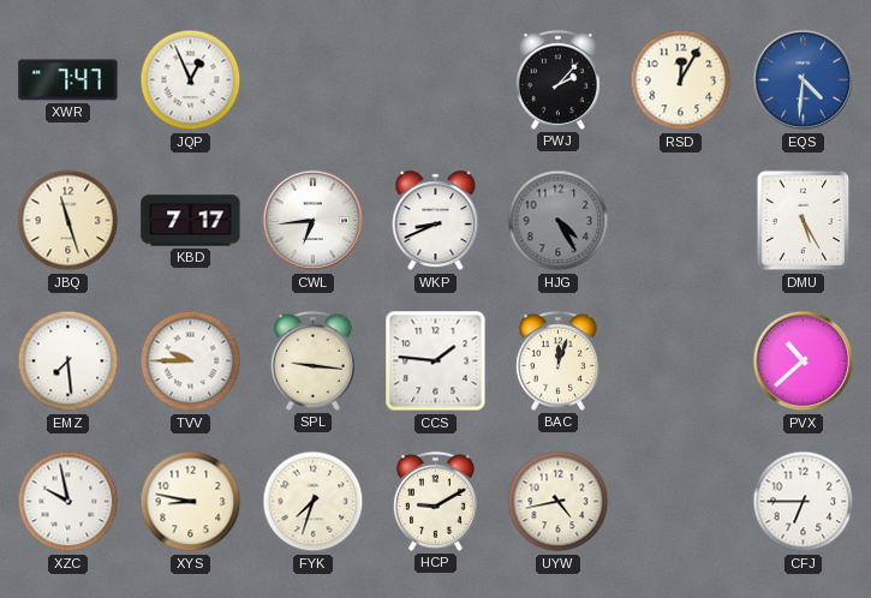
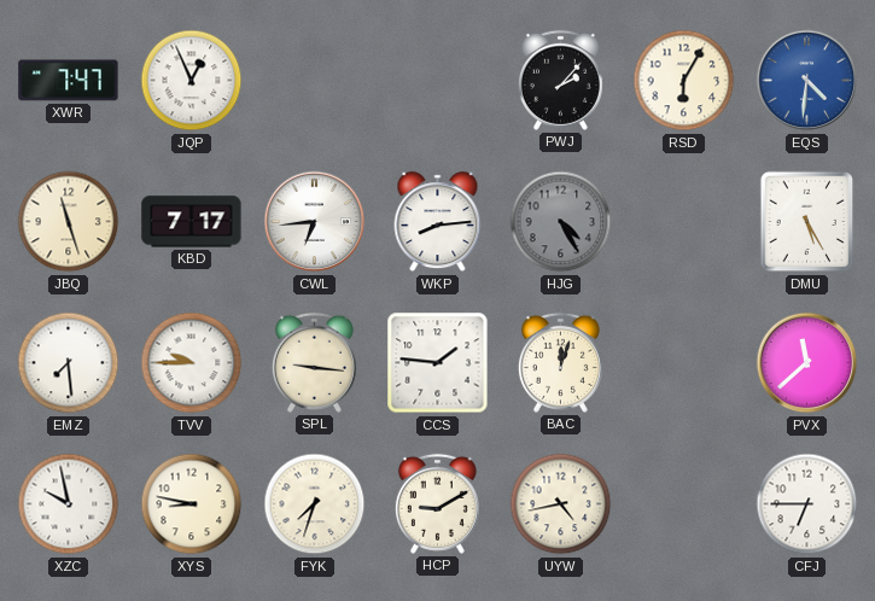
RSD: 12:05 -> 6:05
WKP: 8:41 -> 8:14
PVX: 10:38 -> 11:38
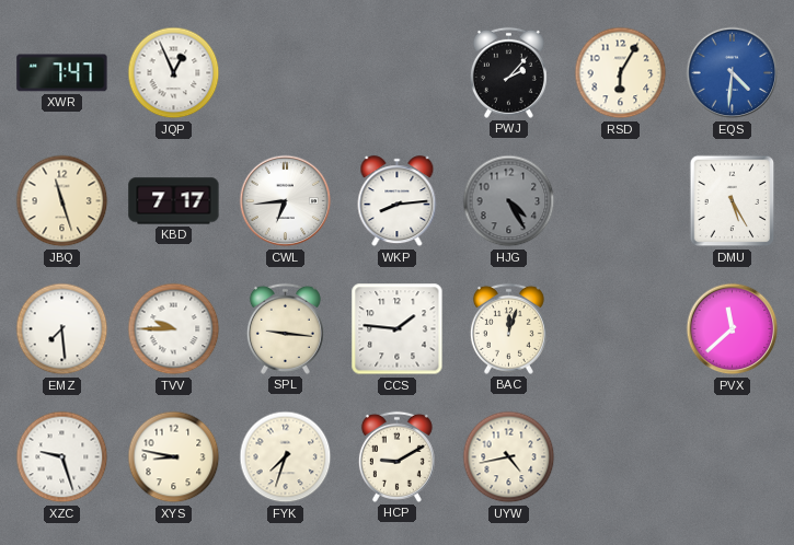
XZC: 9:58 -> 9:27
CFJ: 6:45 -> none
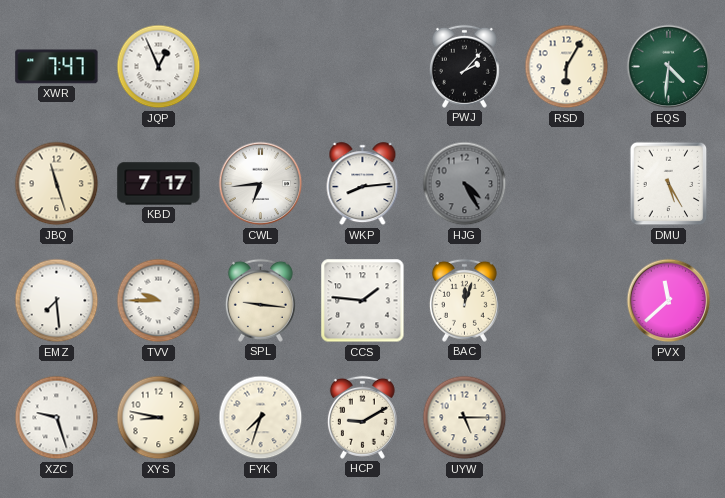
EQS dial: blue -> green
UYW: 4:43 -> 5:15
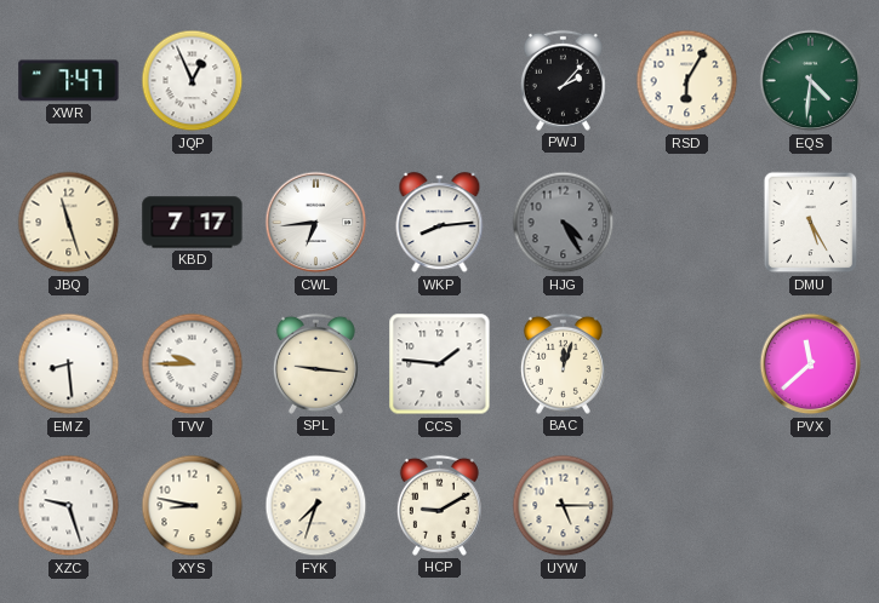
EMZ: 7:29 -> 8:29
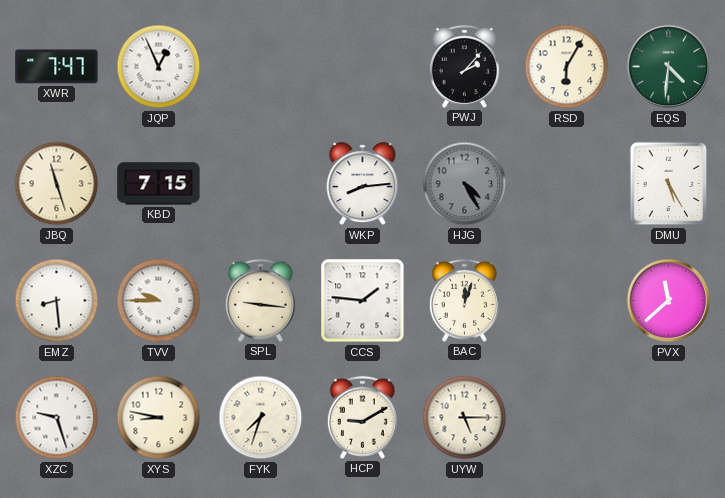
KBD: 7:17 -> 7:15
CWL: 6:44 -> none
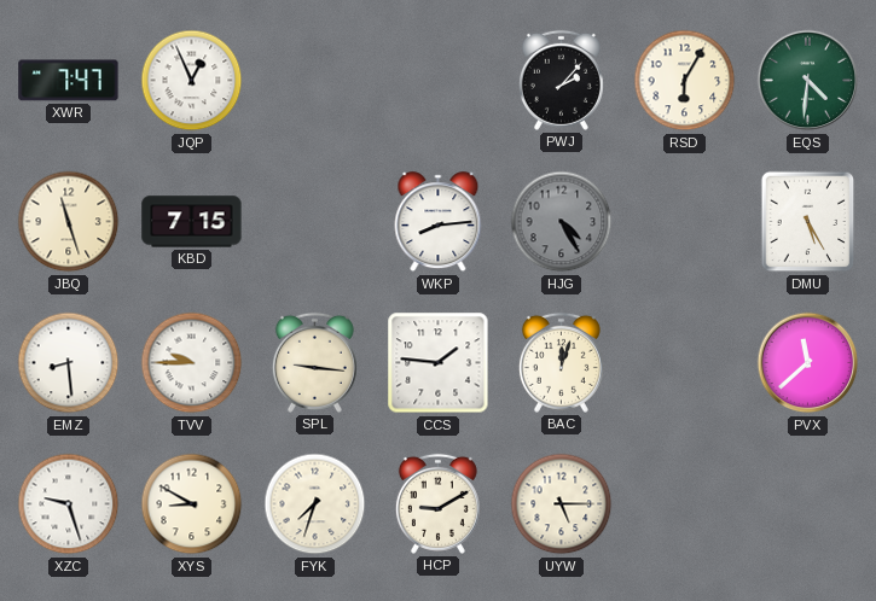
XYS: 8:47 -> 8:50
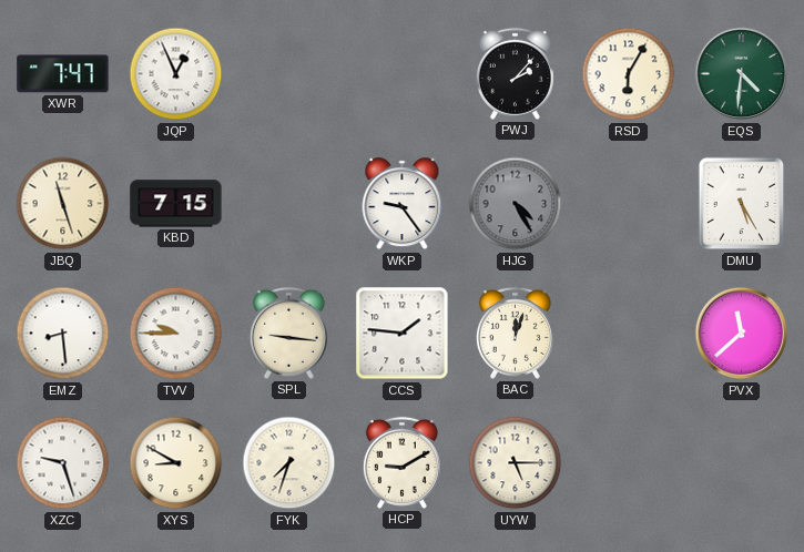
WKP: 8:14 -> 9:24
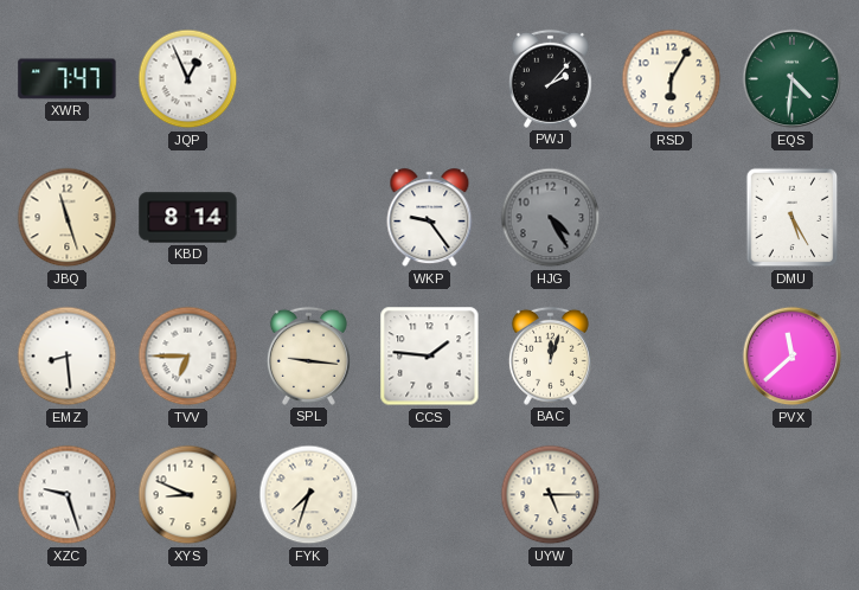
KBD: 7:15 -> 8:14
TVV: 9:45 -> 6:45
XYS: 8:50 -> 8:49
HCP: 9:10 -> none
